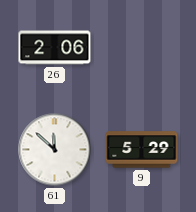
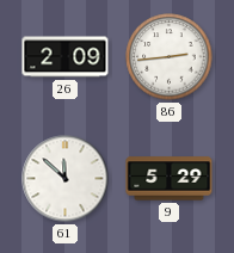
26: 2:06 -> 2:09
86: none -> 2:44
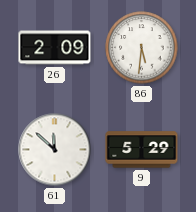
86: 2:44 -> 5:31
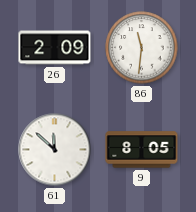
86: 5:31 -> 11:31
9: 5:29 -> 8:05
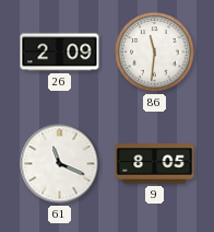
61: 11:52 -> 11:19
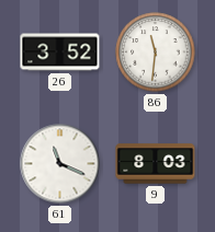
26: 2:09 -> 3:52
9: 8:05 -> 8:03
